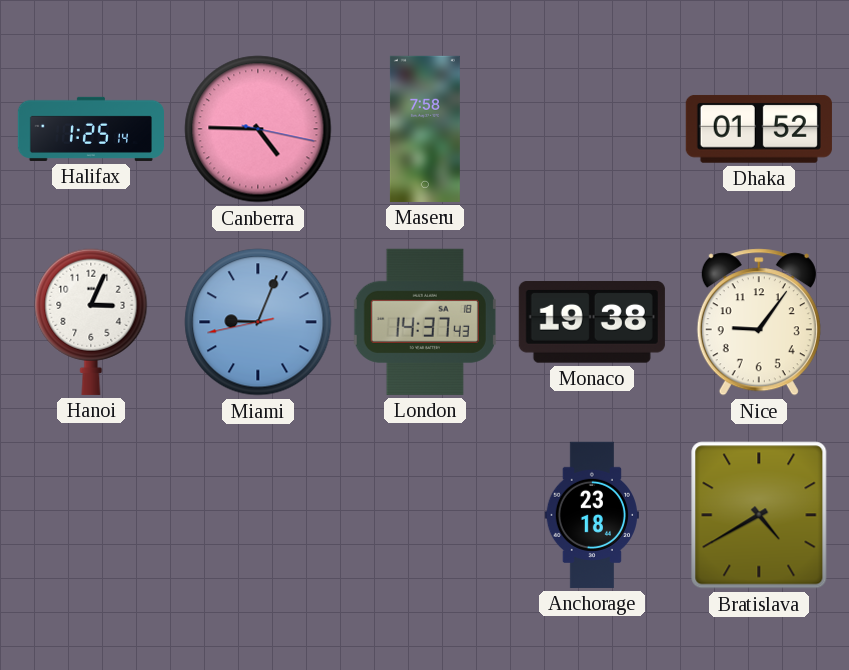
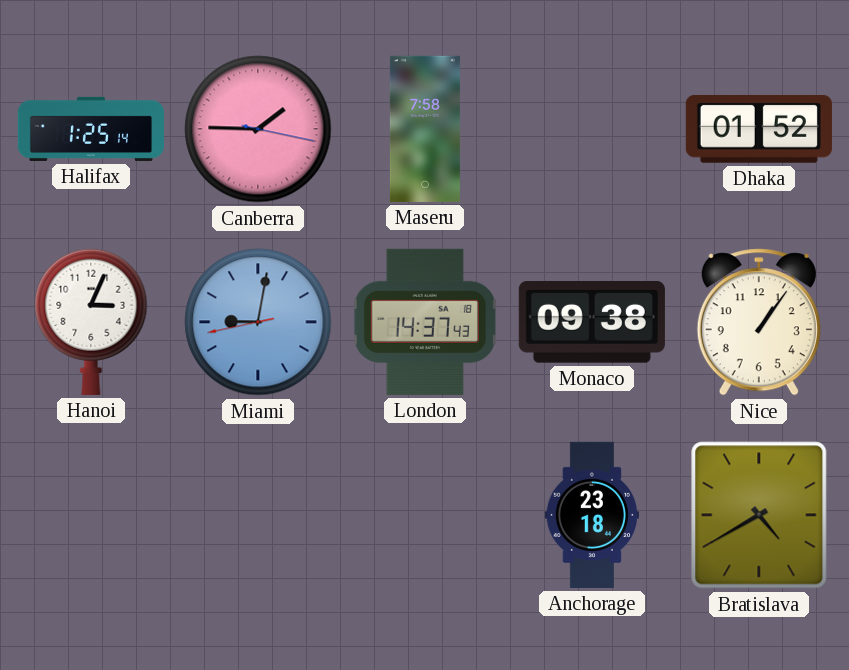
Canberra: 4:45 -> 1:45
Miami: 9:03 -> 9:01
Monaco: 19:38 -> 09:38
Nice: 9:06 -> 1:06
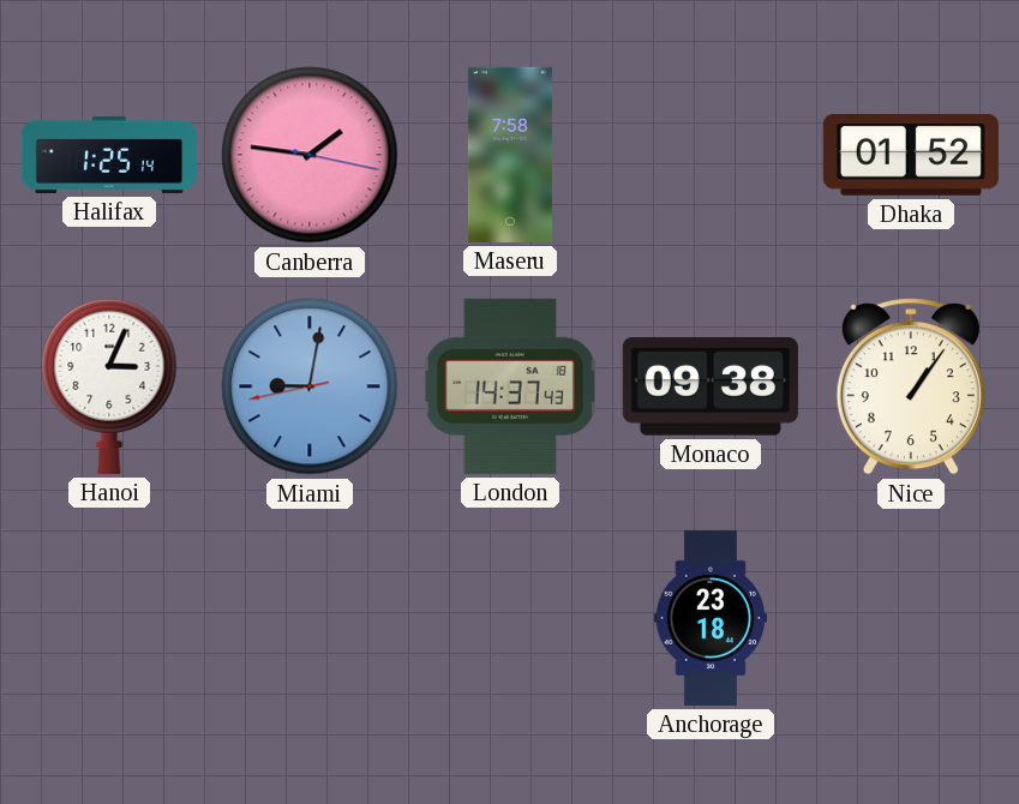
Canberra: 1:45 -> 1:46
Bratislava: 4:40 -> none
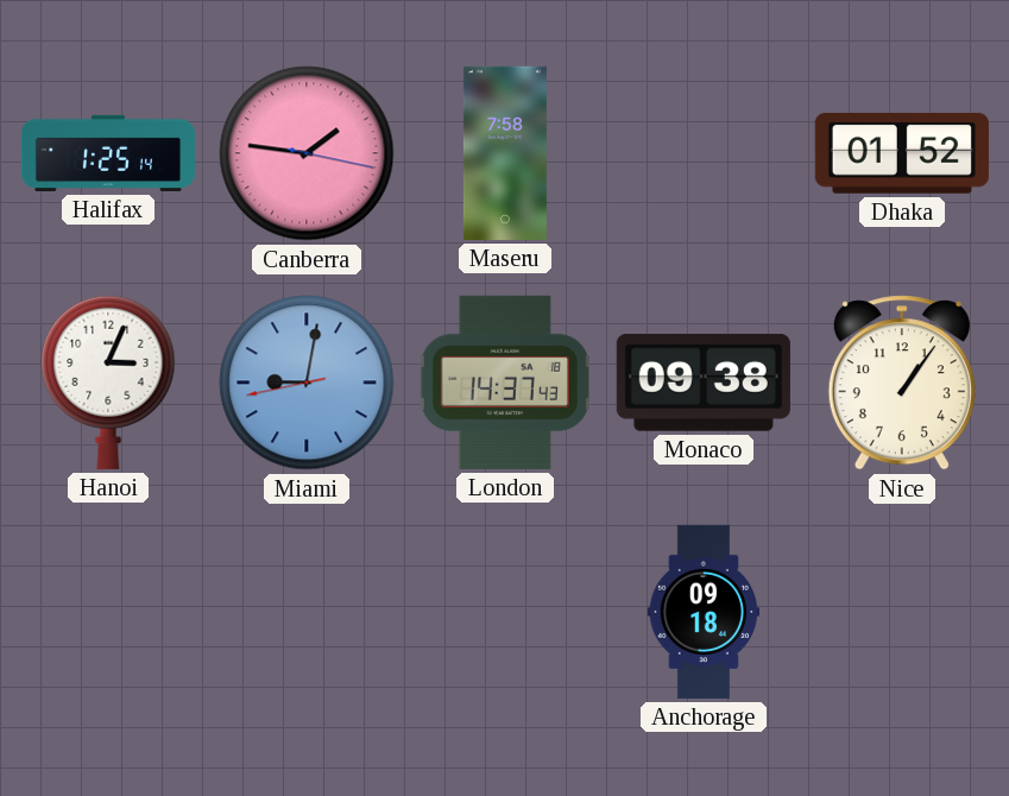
Anchorage: 23:18 -> 09:18
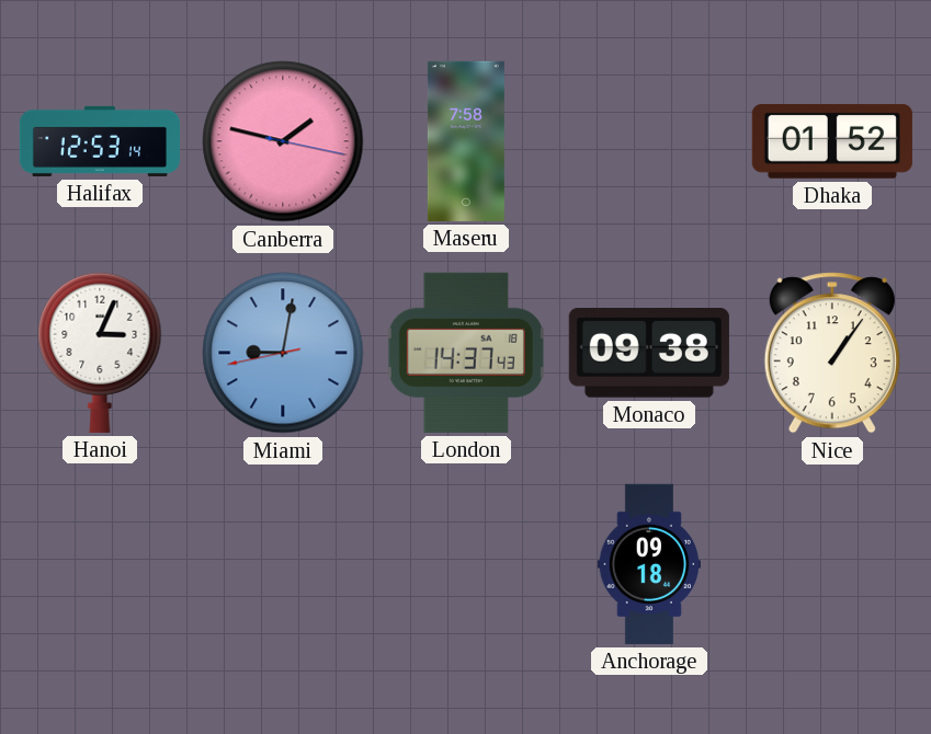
Halifax: 1:25 -> 12:53
Canberra: 1:46 -> 1:47
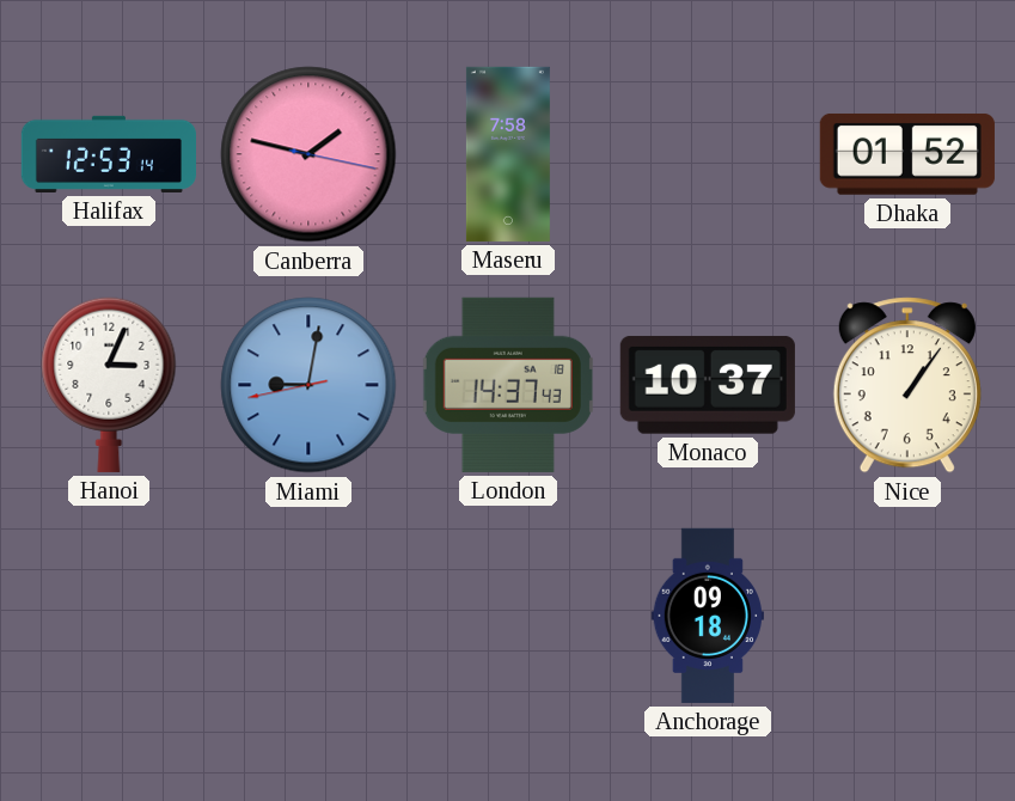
Monaco: 09:38 -> 10:37
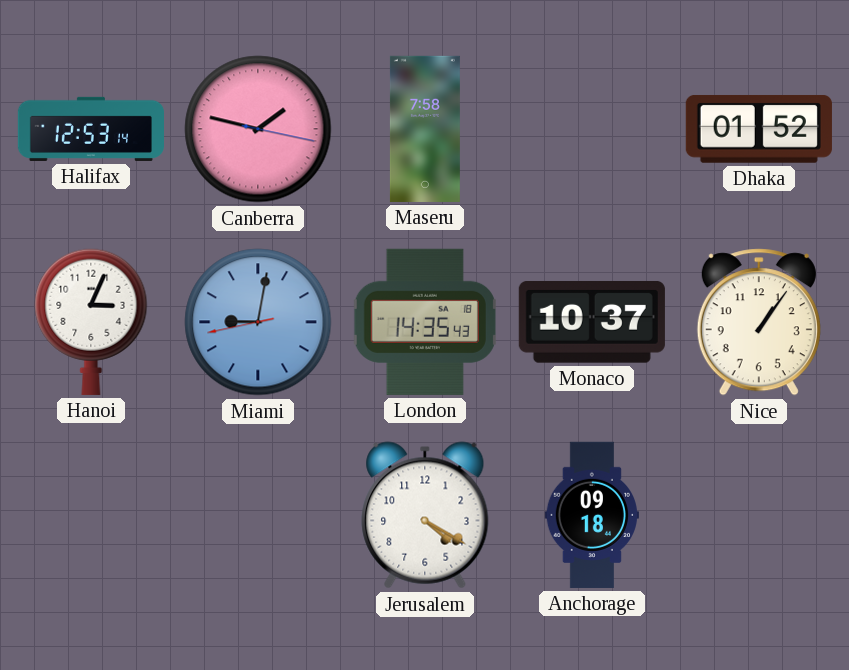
London: 14:37 -> 14:35
Jerusalem: none -> 4:20
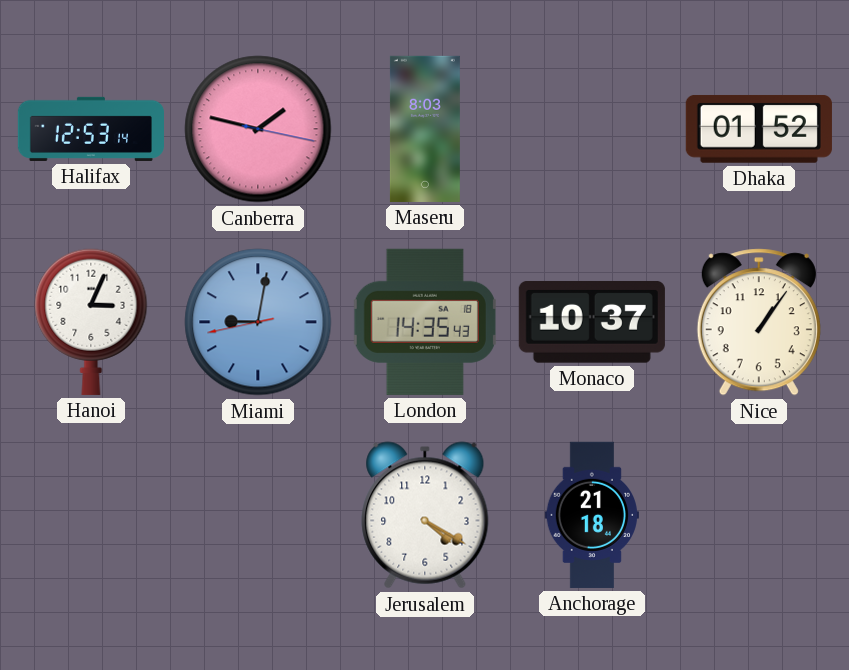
Maseru: 7:58 -> 8:03
Anchorage: 09:18 -> 21:18
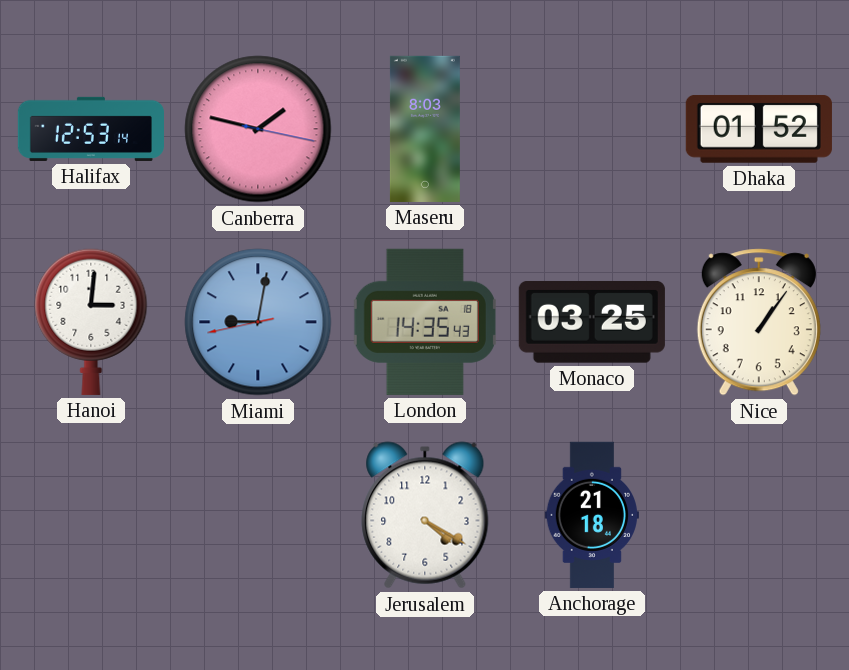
Hanoi: 3:04 -> 3:01
Monaco: 10:37 -> 03:25
